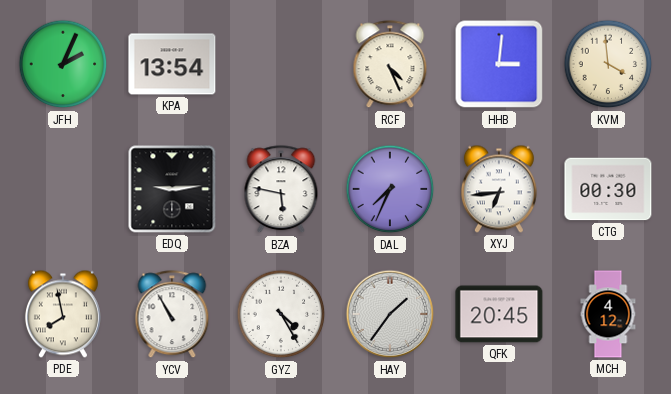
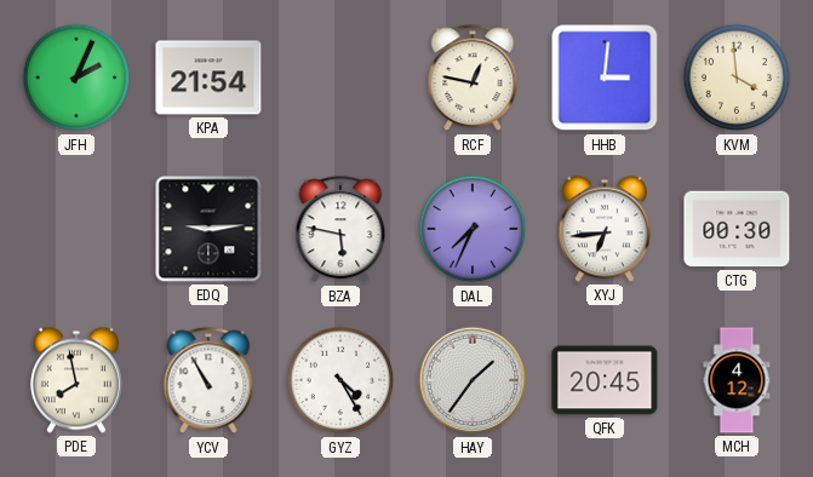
KPA: 13:54 -> 21:54
RCF: 4:26 -> 12:47
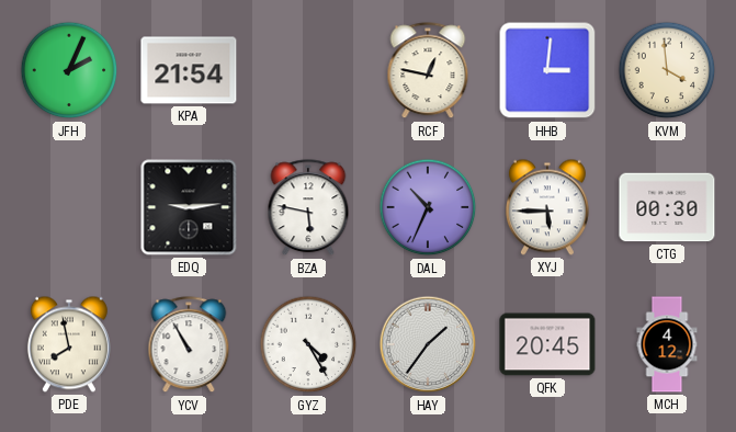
DAL: 7:34 -> 10:34
XYJ: 6:44 -> 5:45
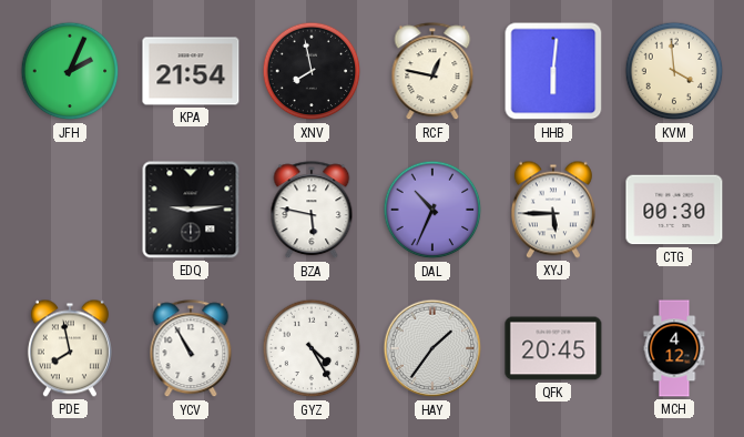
XNV: none -> 7:58
HHB: 3:01 -> 6:01
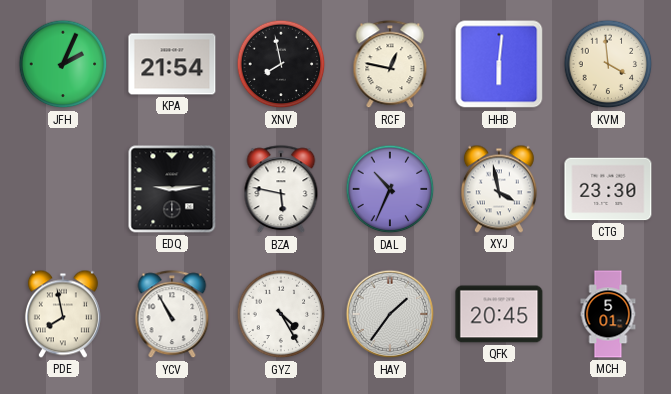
XYJ: 5:45 -> 3:58
CTG: 00:30 -> 23:30
MCH: 4:12 -> 5:01
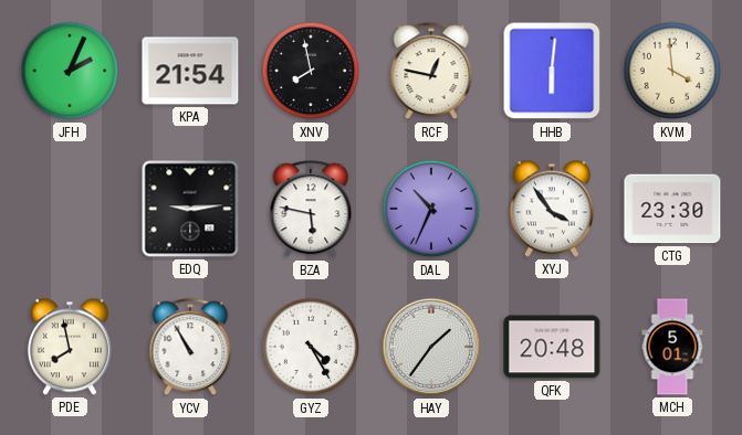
XYJ: 3:58 -> 3:54
QFK: 20:45 -> 20:48
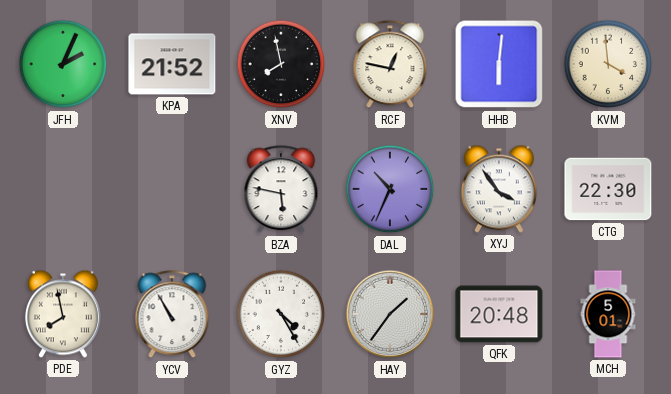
KPA: 21:54 -> 21:52
EDQ: 9:14 -> none
CTG: 23:30 -> 22:30
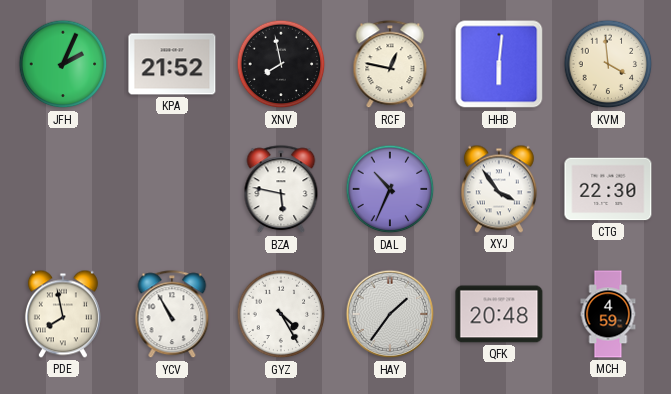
MCH: 5:01 -> 4:59
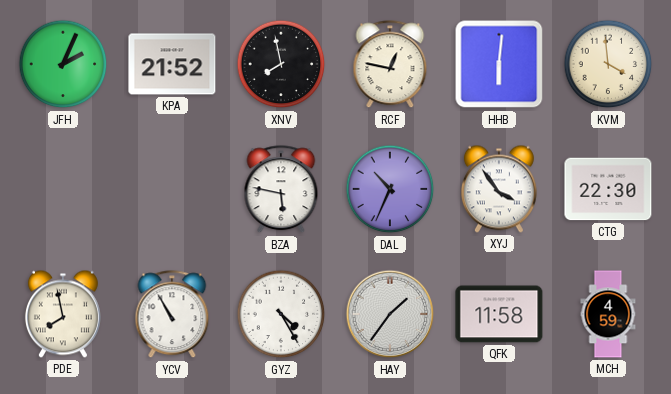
QFK: 20:48 -> 11:58
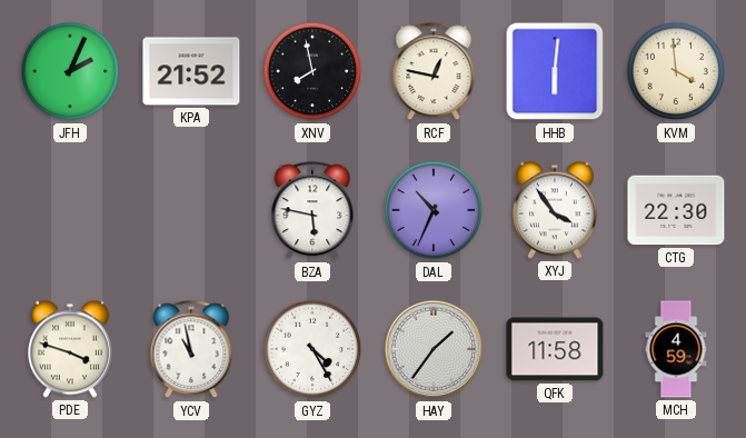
PDE: 7:58 -> 3:48
YCV: 10:55 -> 10:58
